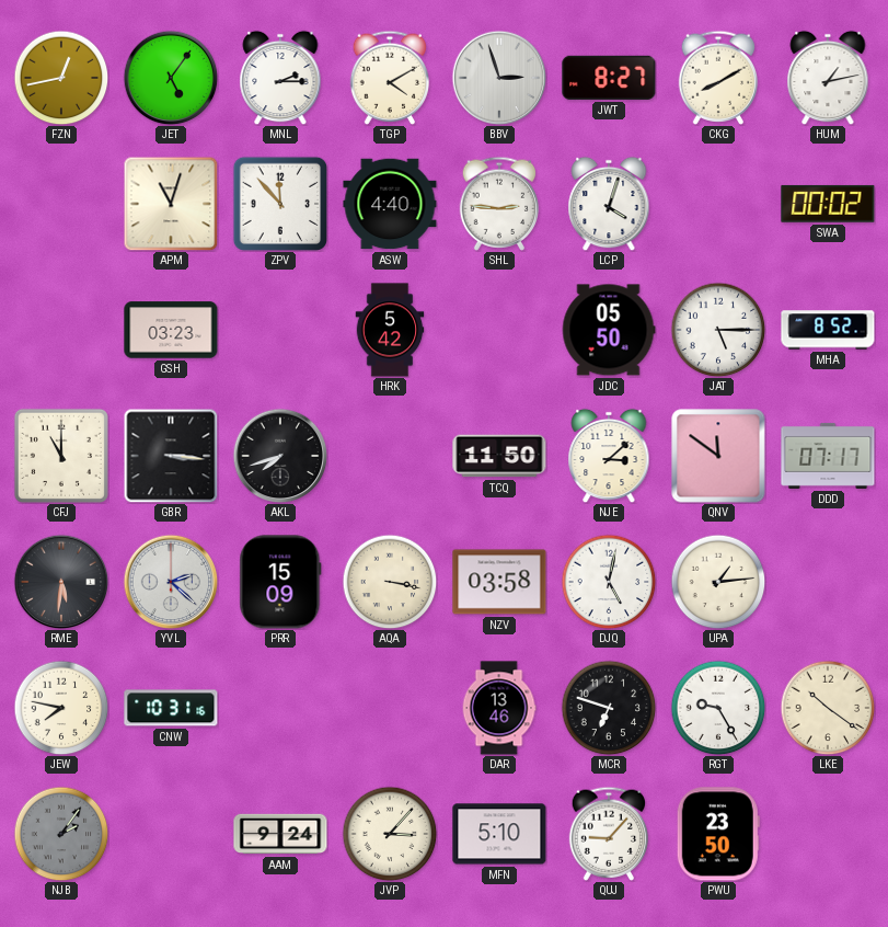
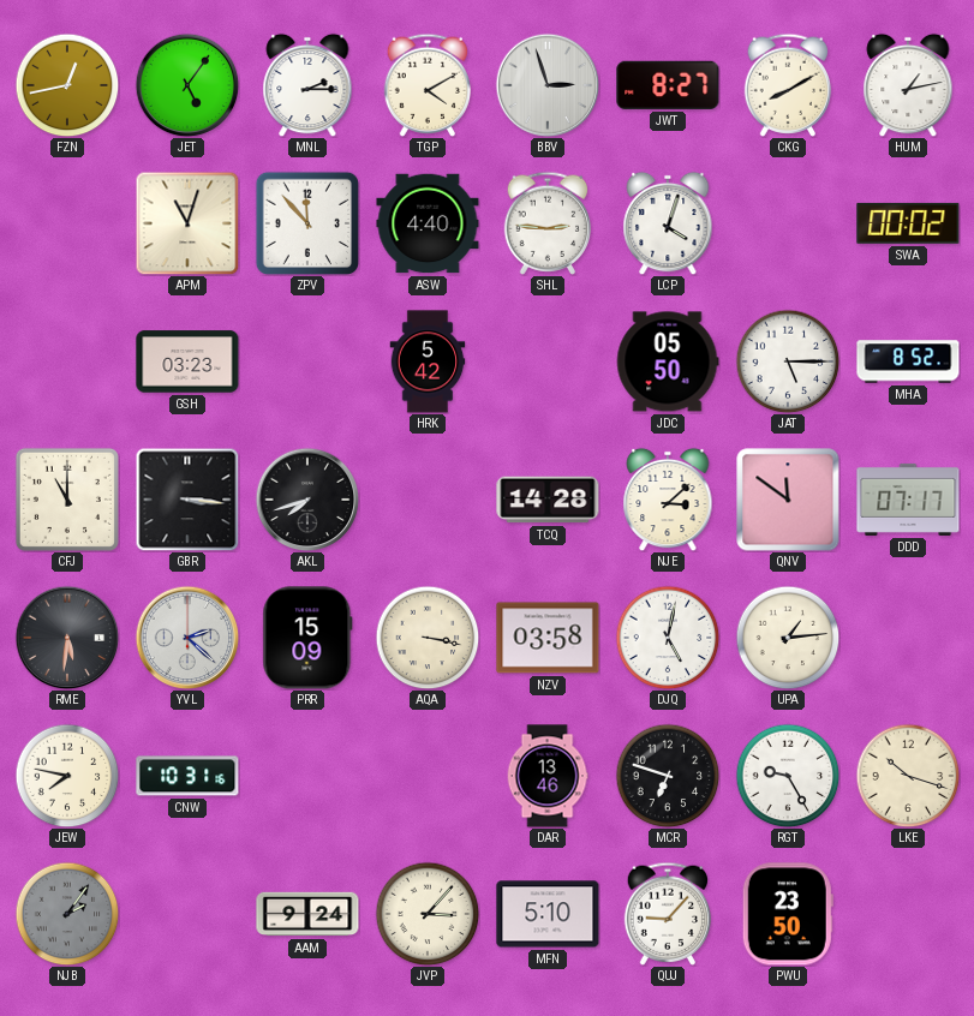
TCQ: 11:50 -> 14:28
LKE: 10:21 -> 10:18
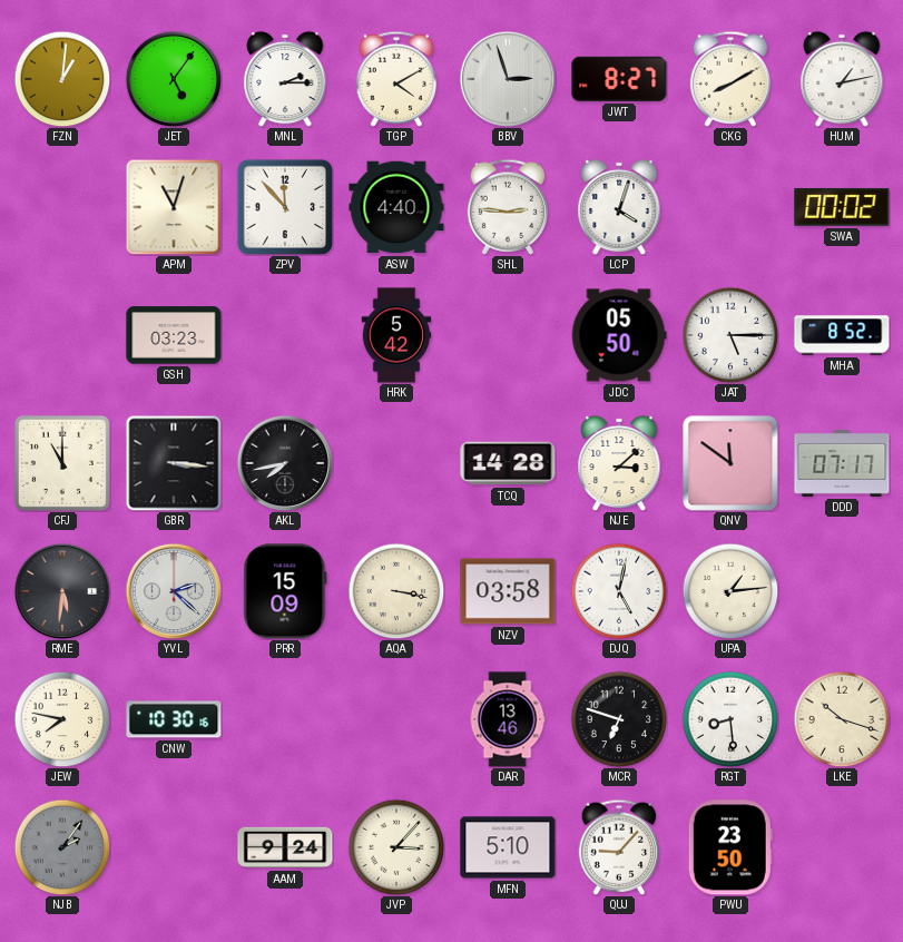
FZN: 12:43 -> 1:01
AKL: 7:42 -> 7:43
CNW: 10:31 -> 10:30
RGT: 9:25 -> 8:29
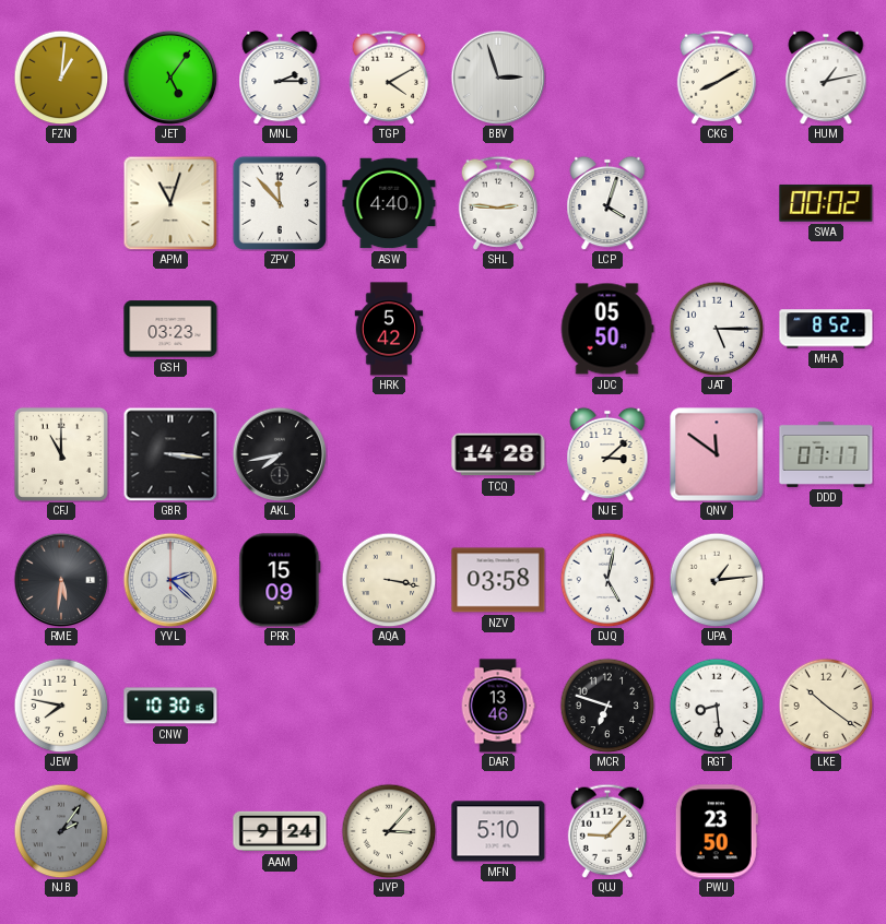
JWT: 8:27 -> none
LKE: 10:18 -> 10:21
